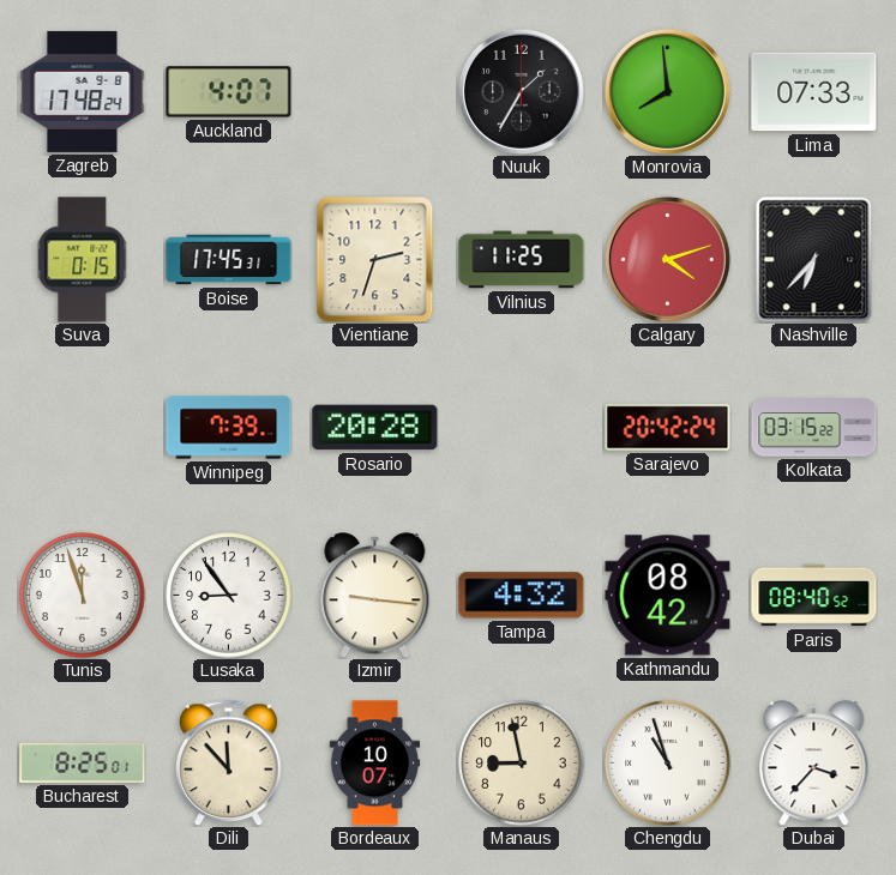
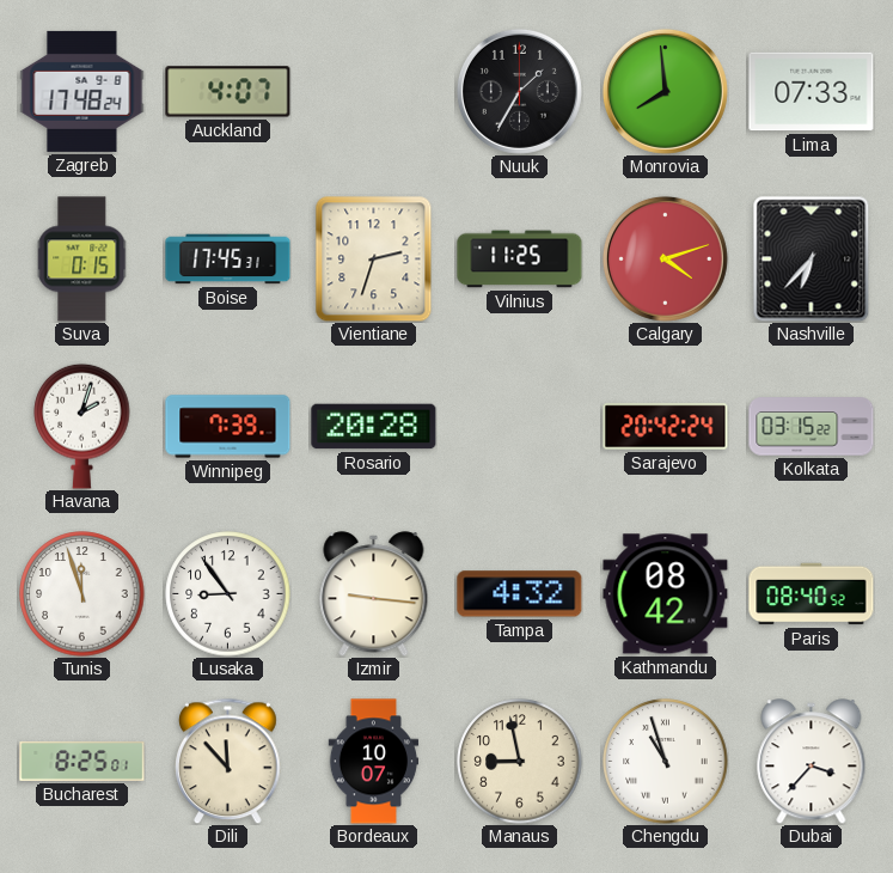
Havana: none -> 2:03
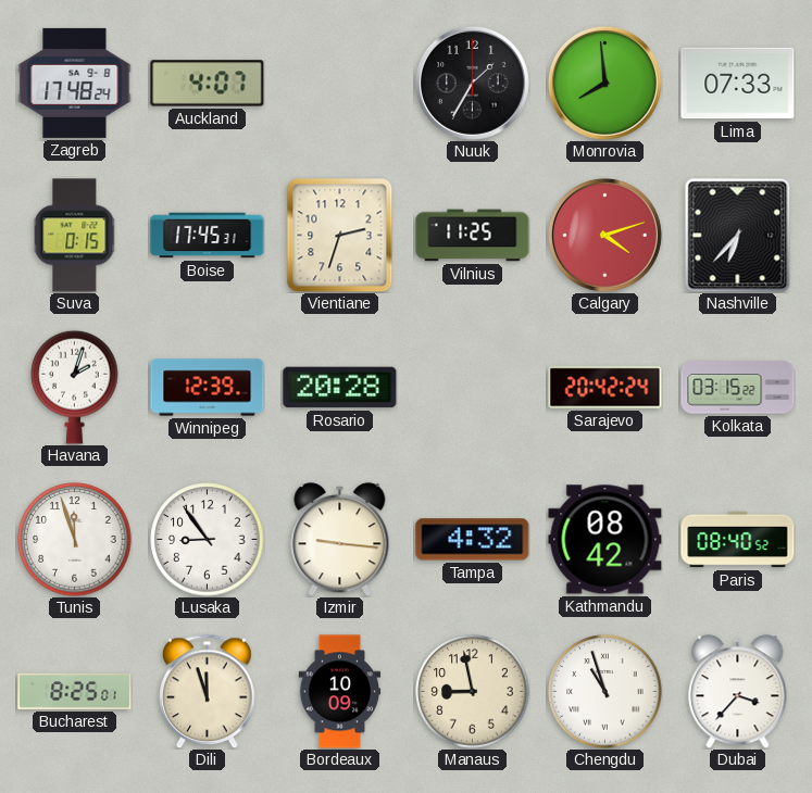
Winnipeg: 7:39 -> 12:39
Dili: 11:53 -> 11:57
Bordeaux: 10:07 -> 10:09
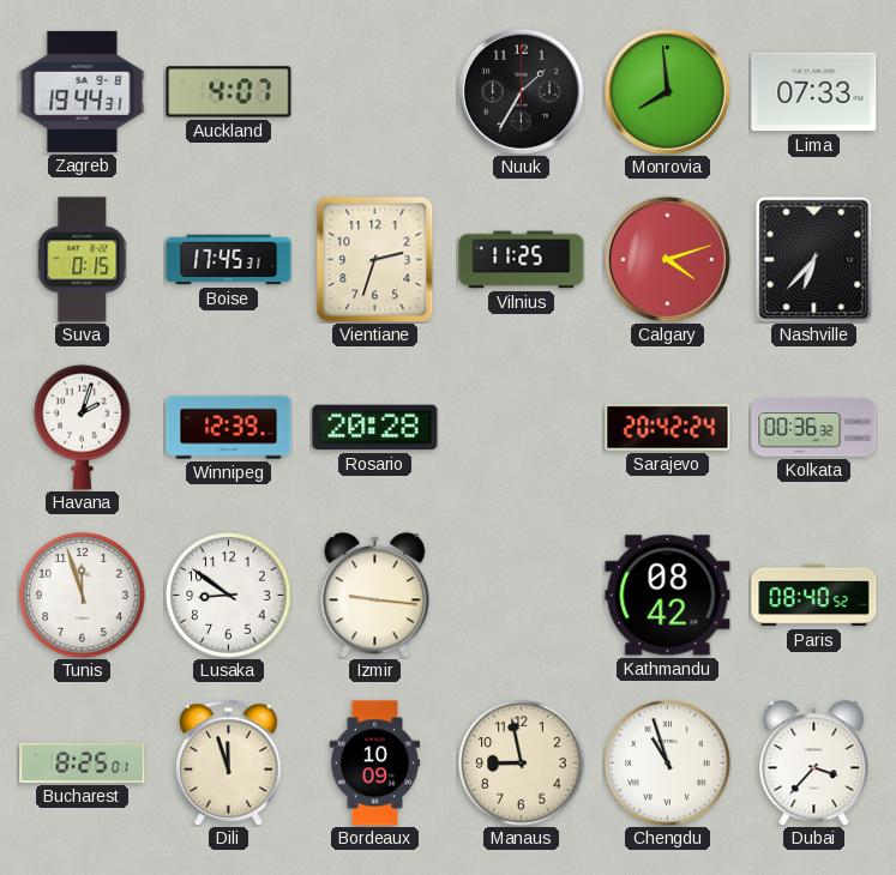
Zagreb: 17:48 -> 19:44
Kolkata: 03:15 -> 00:36
Lusaka: 8:54 -> 8:51
Tampa: 4:32 -> none
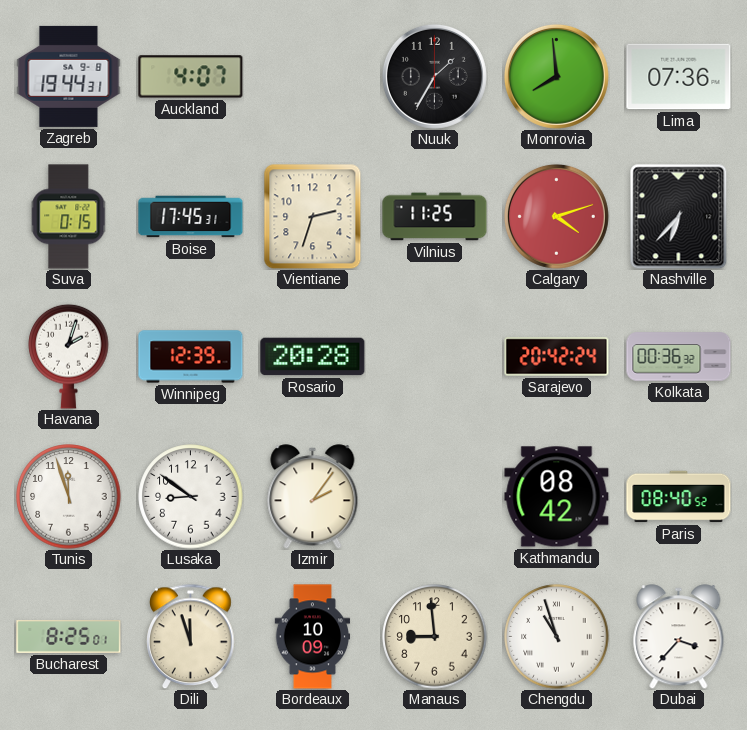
Lima: 07:33 -> 07:36
Izmir: 9:16 -> 2:06
Manaus: 8:58 -> 8:59
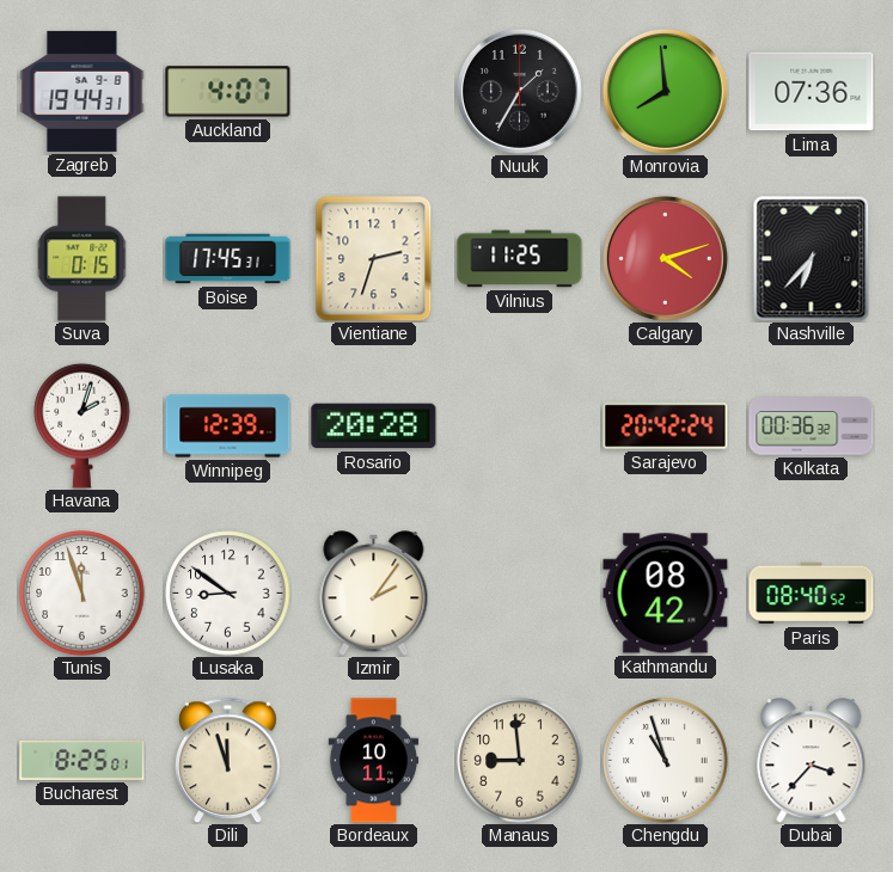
Bordeaux: 10:09 -> 10:11
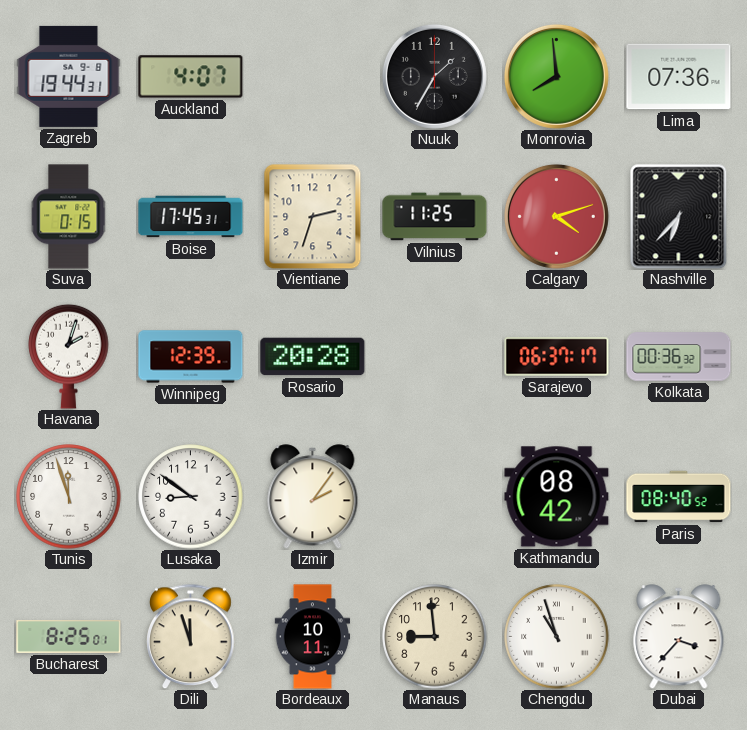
Sarajevo: 20:42 -> 06:37
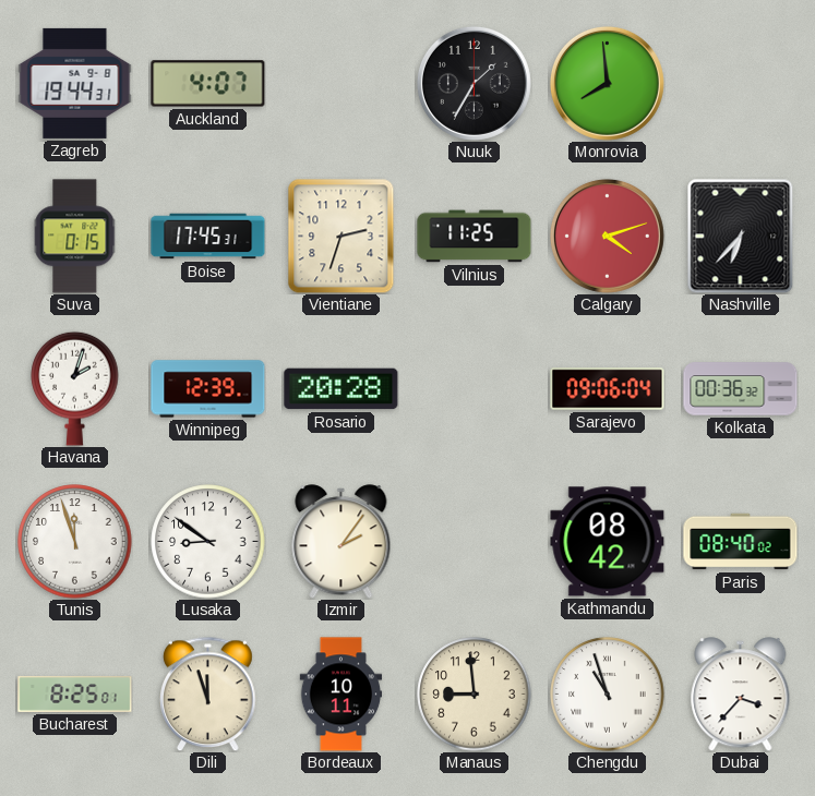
Lima: 07:36 -> none
Sarajevo: 06:37 -> 09:06
Paris: 08:40:52 -> 08:40:02
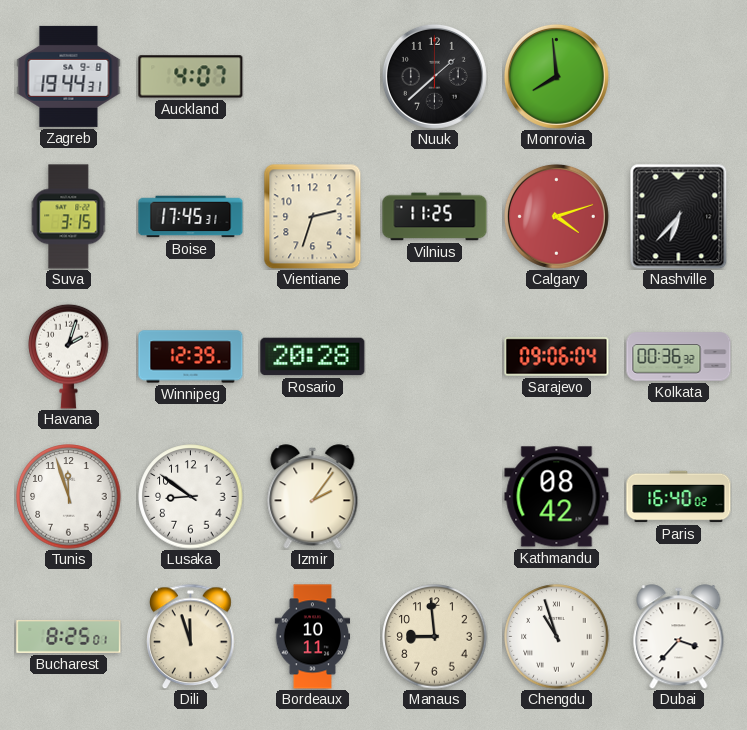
Nuuk: 1:35 -> 1:38
Suva: 0:15 -> 3:15
Paris: 08:40 -> 16:40
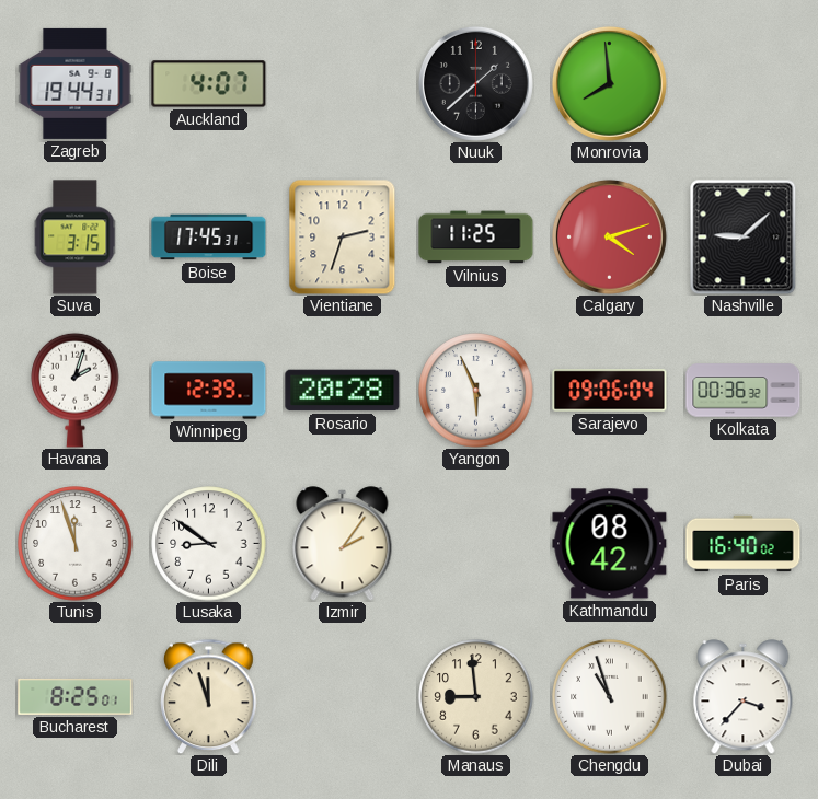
Nashville: 6:37 -> 9:08
Yangon: none -> 5:56
Bordeaux: 10:11 -> none
